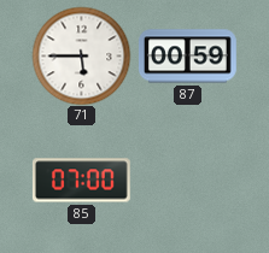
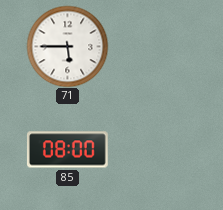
87: 00:59 -> none
85: 07:00 -> 08:00
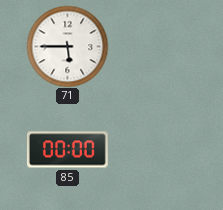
85: 08:00 -> 00:00
